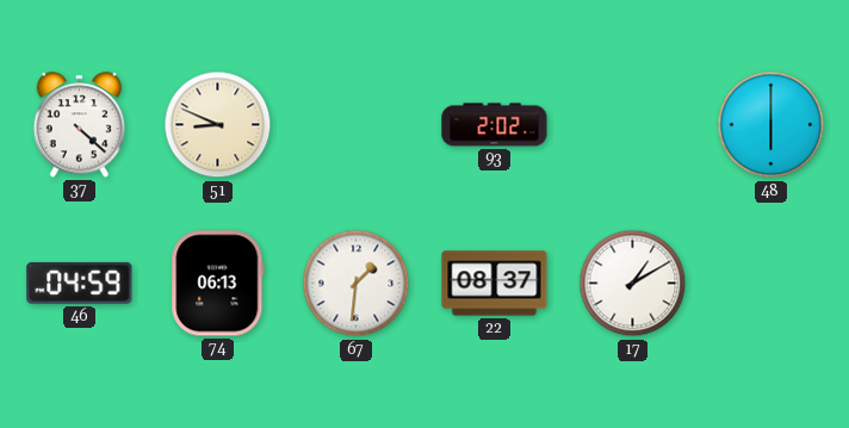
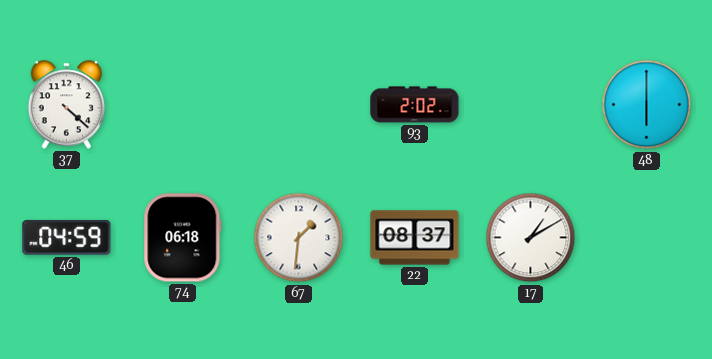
51: 8:49 -> none
74: 06:13 -> 06:18
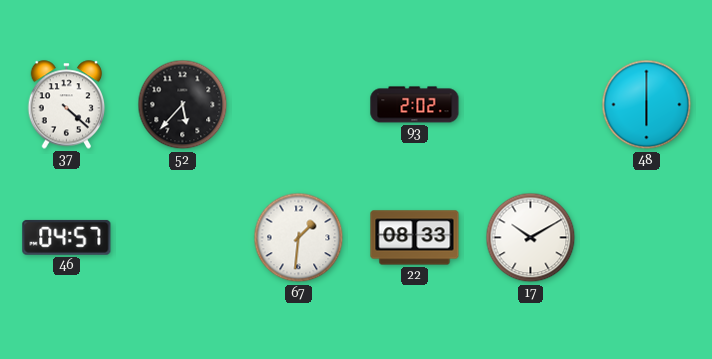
52: none -> 5:37
46: 04:59 -> 04:57
74: 06:18 -> none
22: 08:37 -> 08:33
17: 1:10 -> 10:10
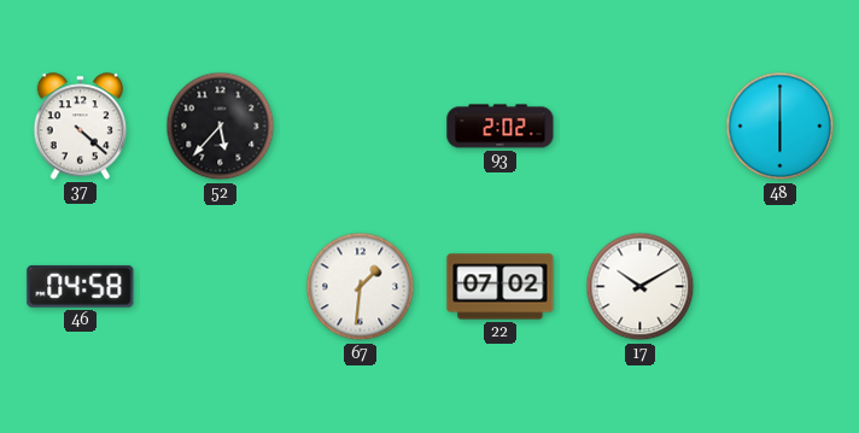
46: 04:57 -> 04:58
22: 08:33 -> 07:02
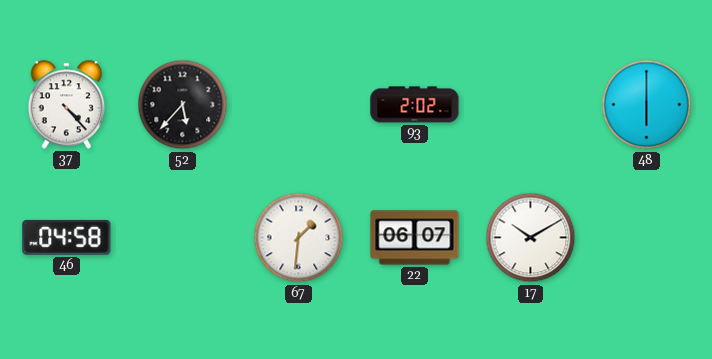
37: 4:22 -> 4:23
22: 07:02 -> 06:07
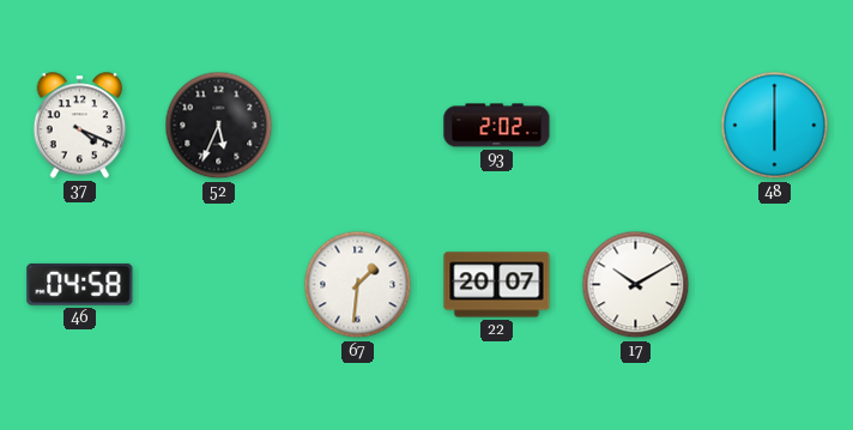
37: 4:23 -> 4:19
52: 5:37 -> 5:34
22: 06:07 -> 20:07
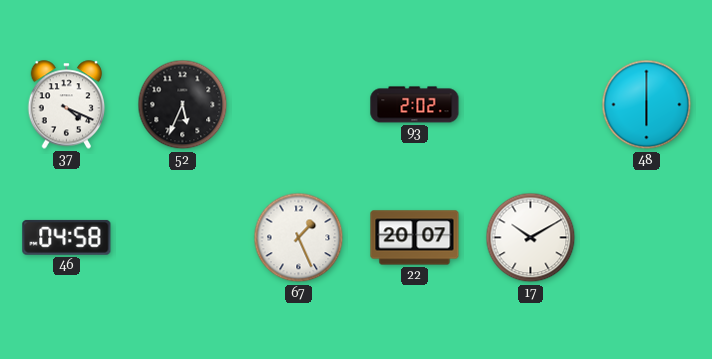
67: 1:31 -> 1:26
